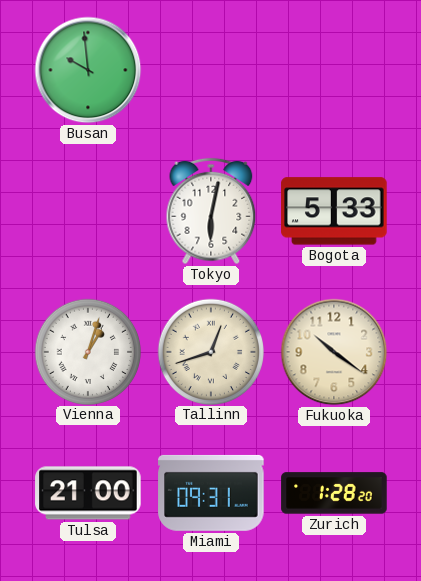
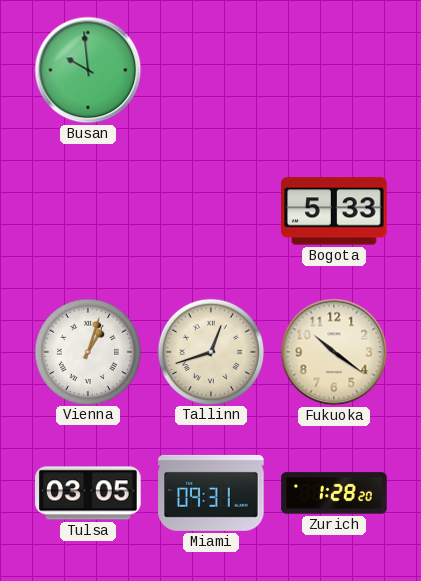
Tokyo: 6:02 -> none
Tulsa: 21:00 -> 03:05
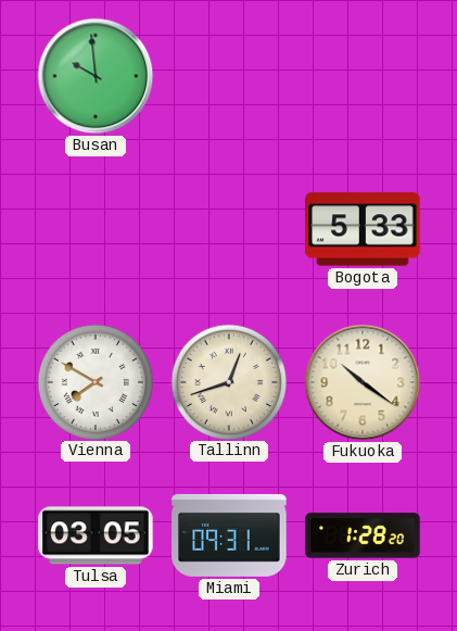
Vienna: 1:03 -> 7:50
